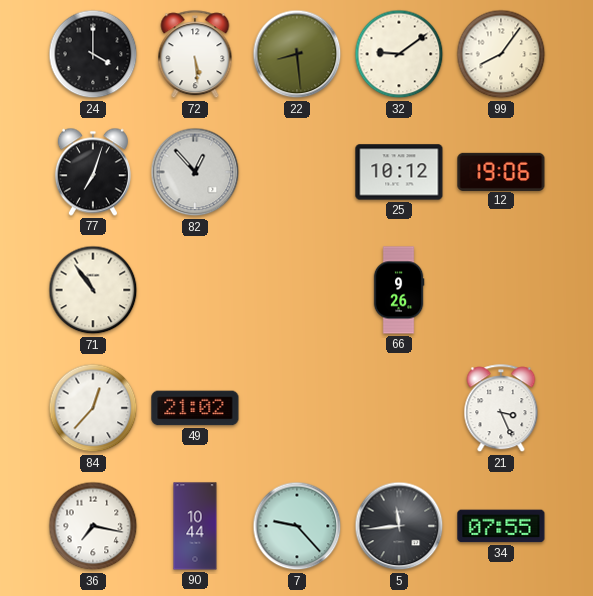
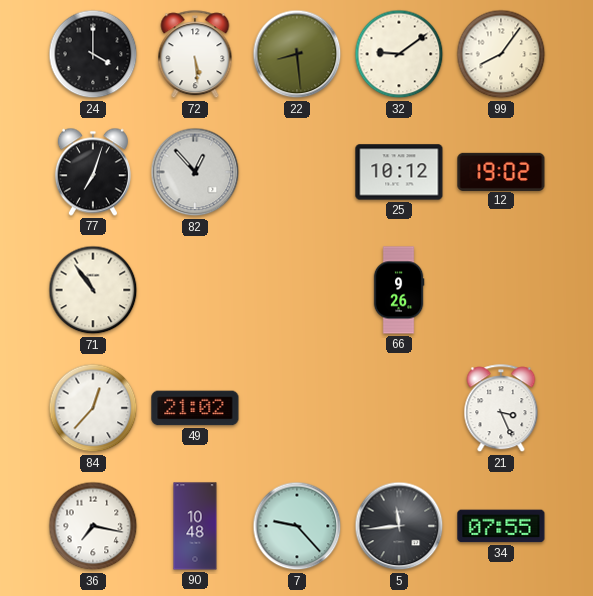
12: 19:06 -> 19:02
90: 10:44 -> 10:48
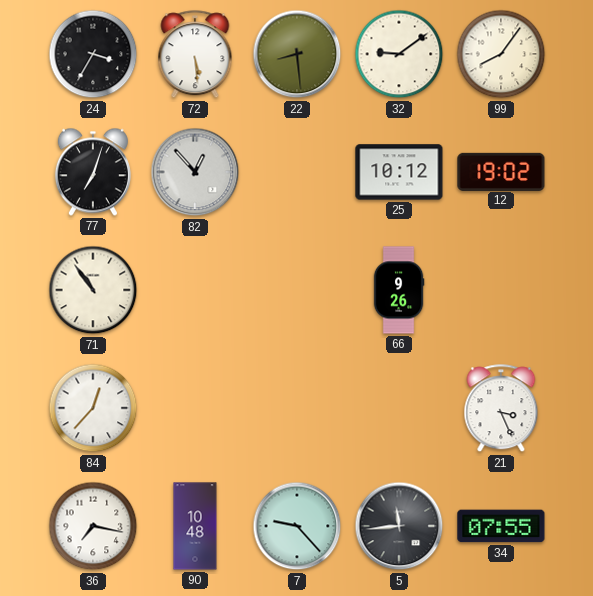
24: 4:00 -> 3:35
49: 21:02 -> none
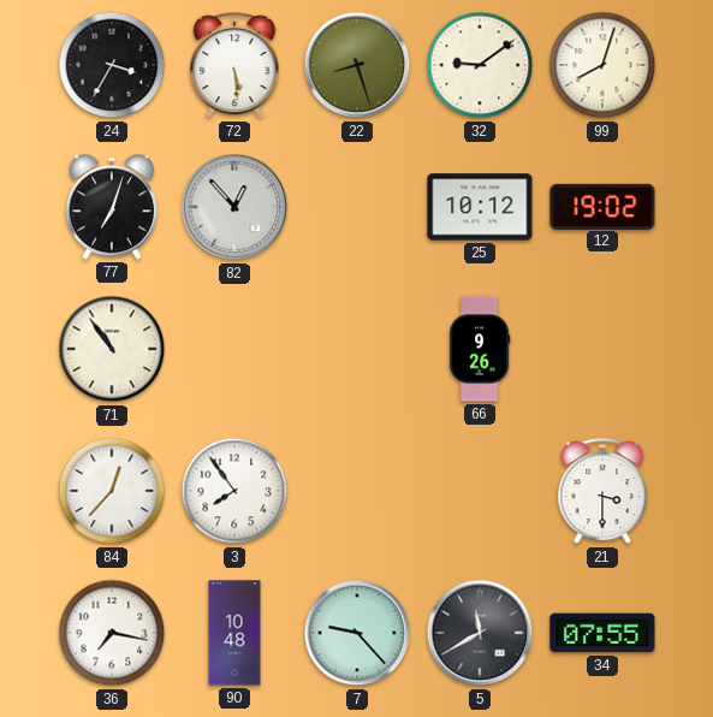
22: 8:29 -> 8:27
99: 8:06 -> 8:03
3: none -> 7:54
21: 3:26 -> 3:30
5: 11:44 -> 11:40
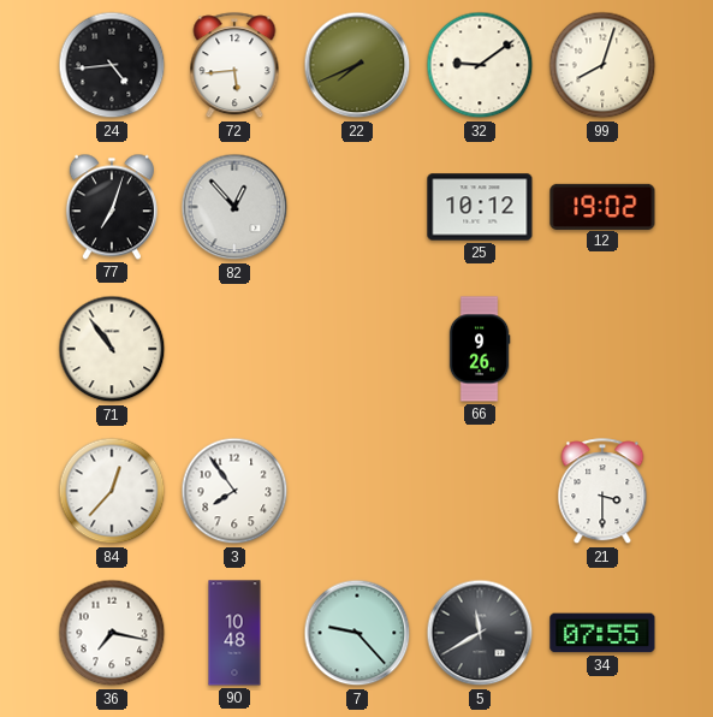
24: 3:35 -> 4:44
72: 5:29 -> 5:44
22: 8:27 -> 7:41
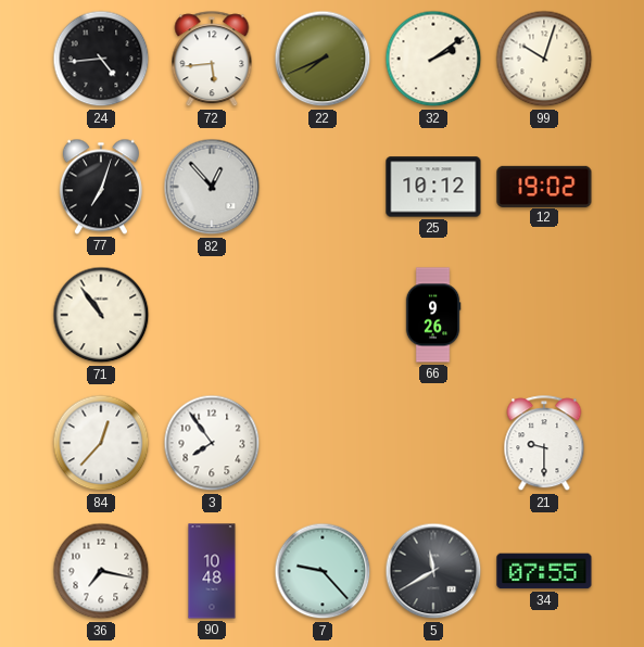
32: 9:09 -> 2:09
99: 8:03 -> 10:03
21: 3:30 -> 9:30
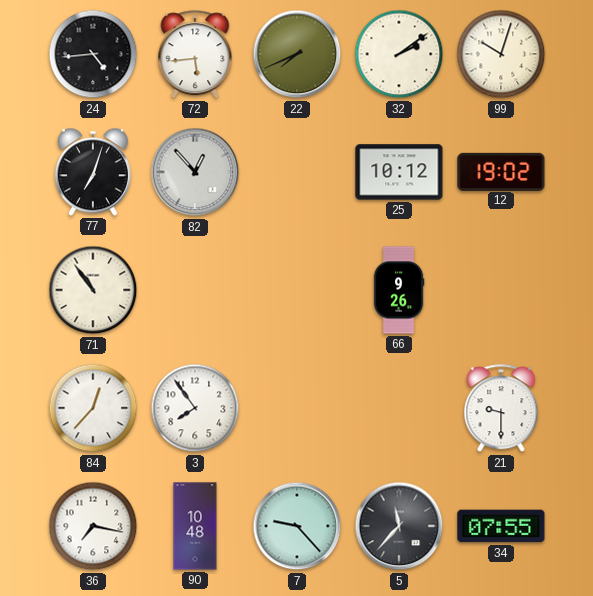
5: 11:40 -> 11:37
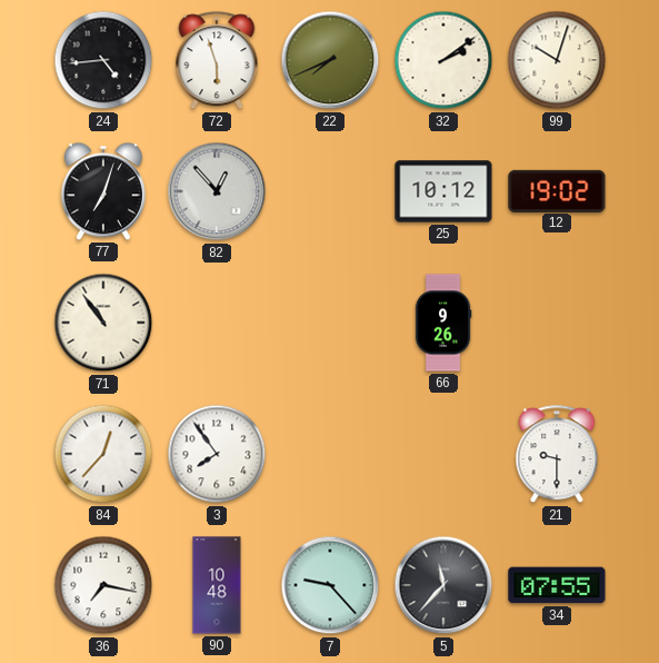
72: 5:44 -> 5:57
